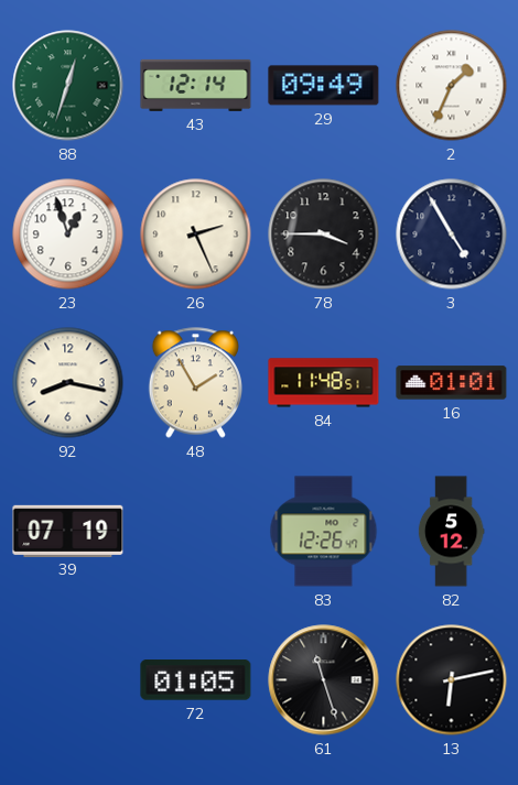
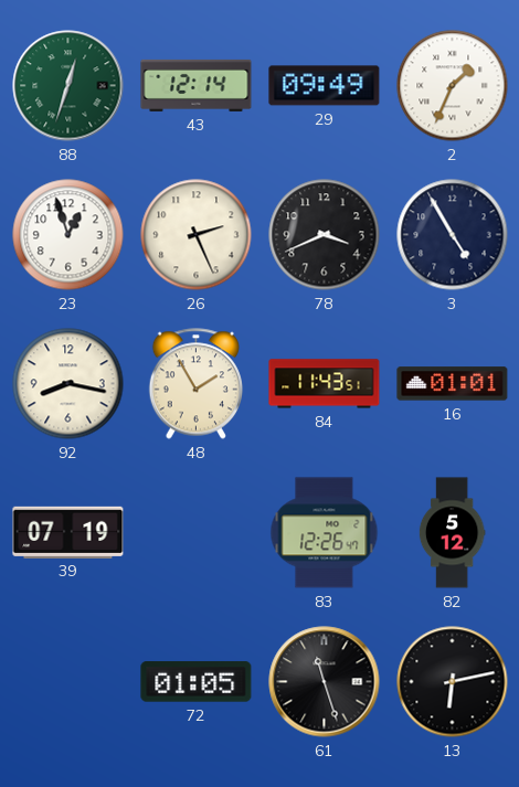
78: 3:45 -> 3:41
84: 11:48 -> 11:43
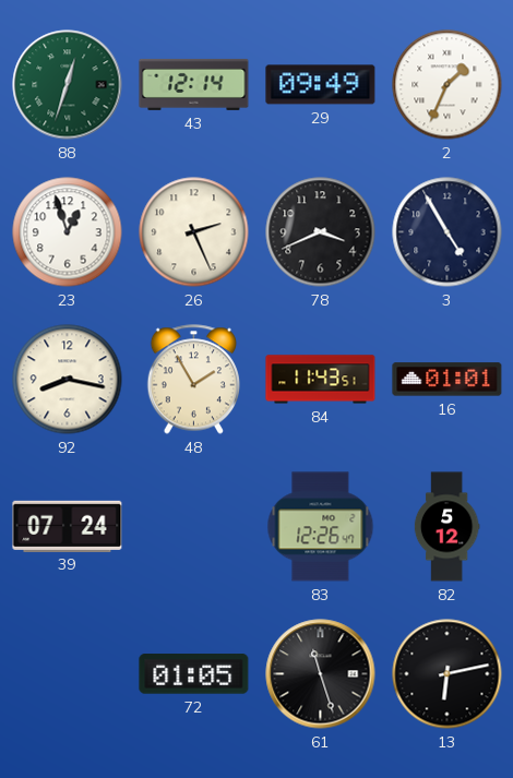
39: 07:19 -> 07:24
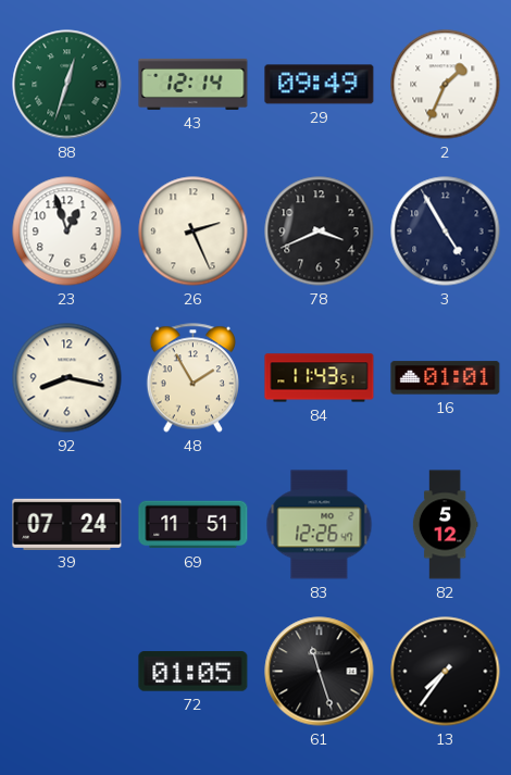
69: none -> 11:51
13: 6:13 -> 7:36
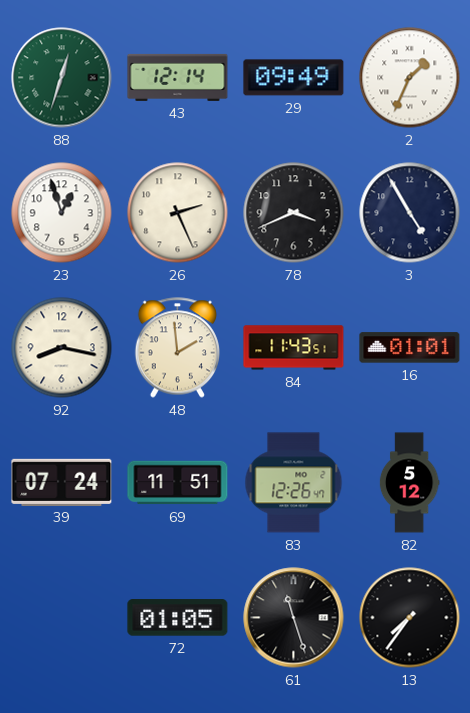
48: 1:55 -> 1:59
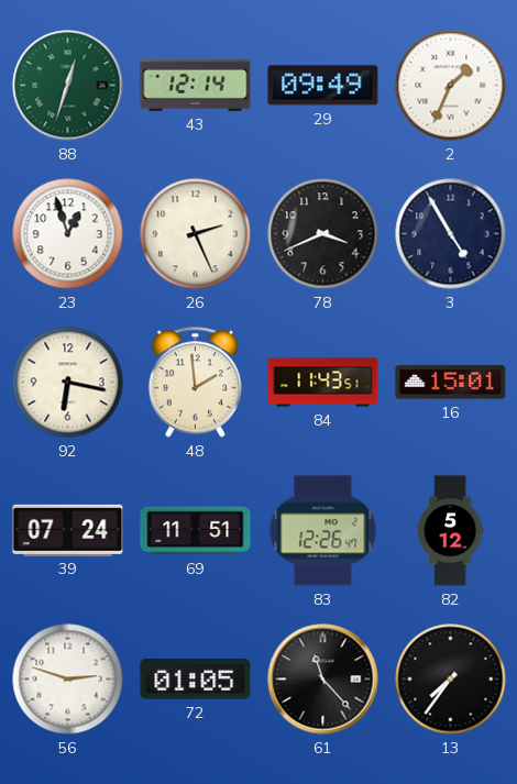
92: 8:17 -> 6:17
16: 01:01 -> 15:01
56: none -> 2:48
61: 11:27 -> 11:23
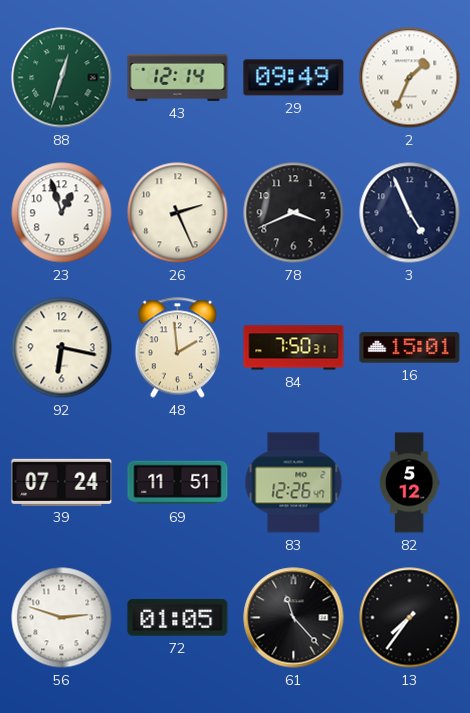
3: 4:55 -> 4:56
84: 11:43 -> 7:50
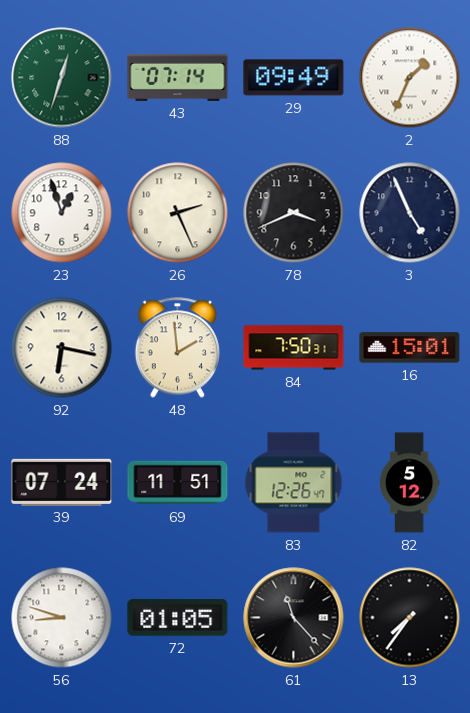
43: 12:14 -> 07:14
56: 2:48 -> 8:48
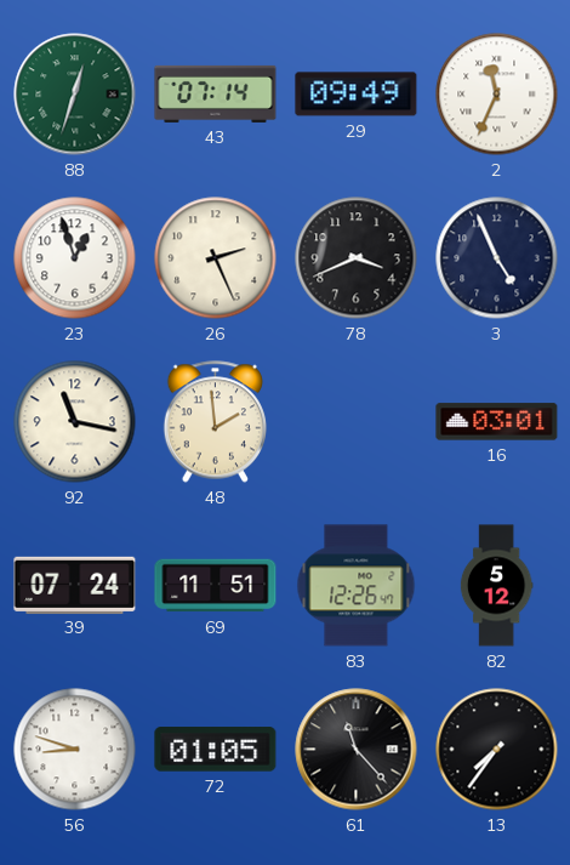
2: 1:34 -> 11:34
92: 6:17 -> 11:17
84: 7:50 -> none
16: 15:01 -> 03:01
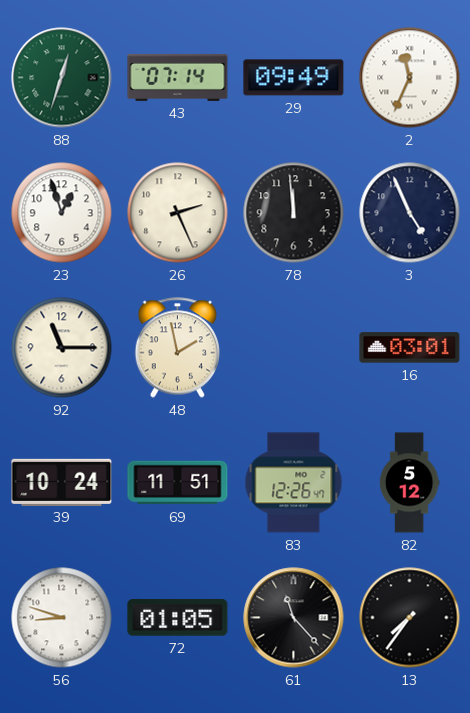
78: 3:41 -> 11:59
92: 11:17 -> 11:15
48: 1:59 -> 1:58
39: 07:24 -> 10:24
